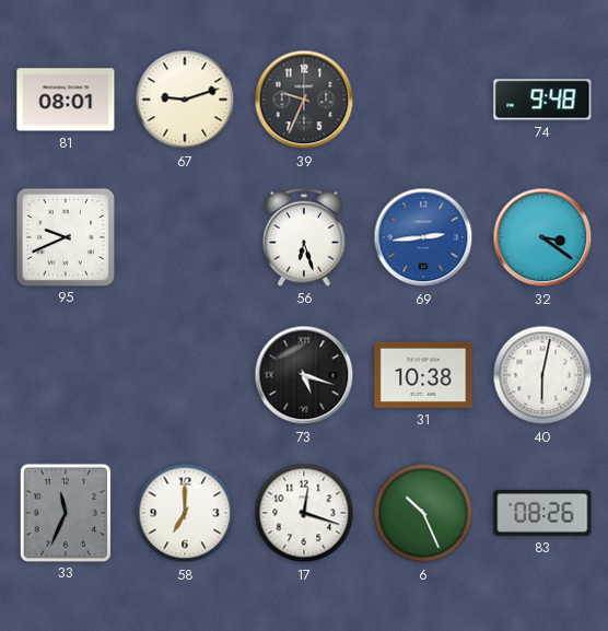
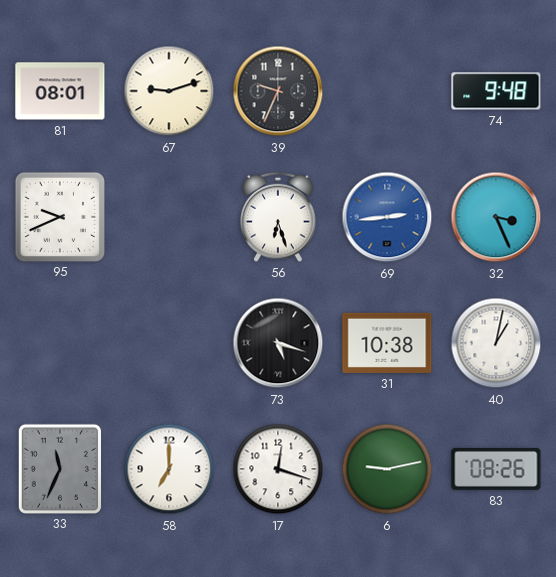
32: 3:21 -> 3:26
40: 6:02 -> 1:02
6: 10:26 -> 9:13
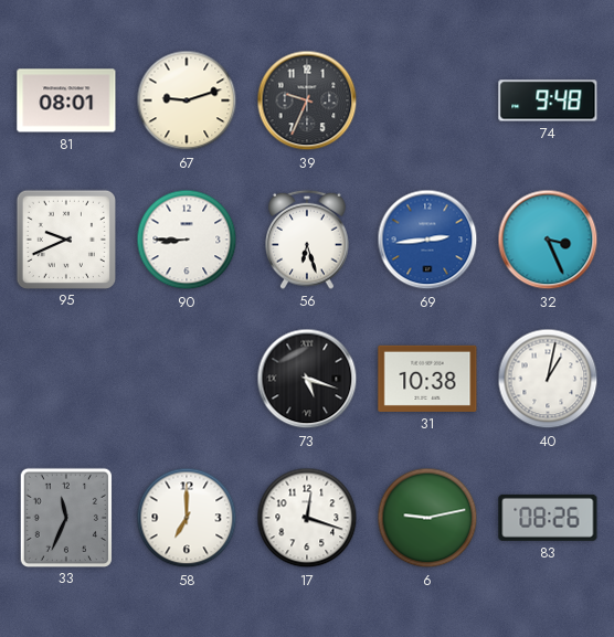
90: none -> 8:45
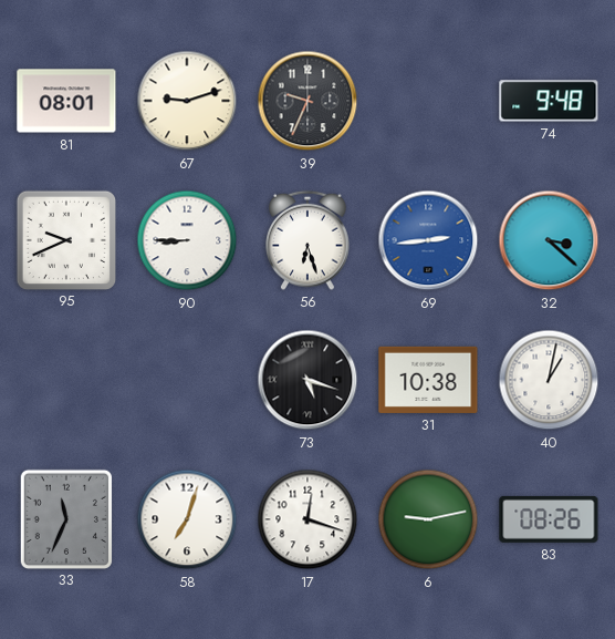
32: 3:26 -> 3:22
58: 7:00 -> 7:03
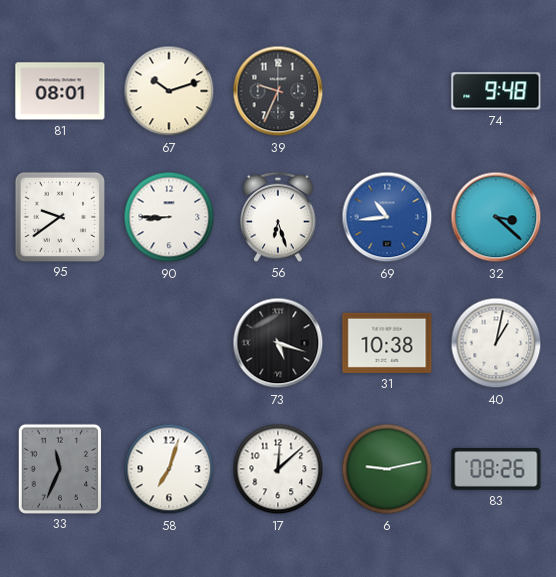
67: 9:12 -> 10:12
95: 9:41 -> 9:39
69: 2:44 -> 10:44
17: 12:18 -> 12:08
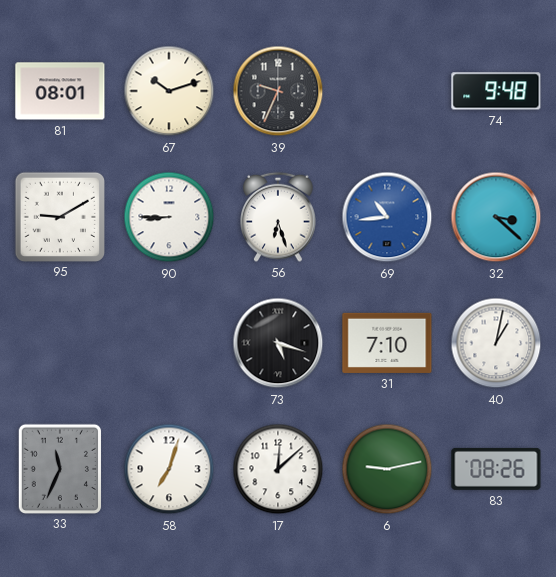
95: 9:39 -> 9:10
31: 10:38 -> 7:10
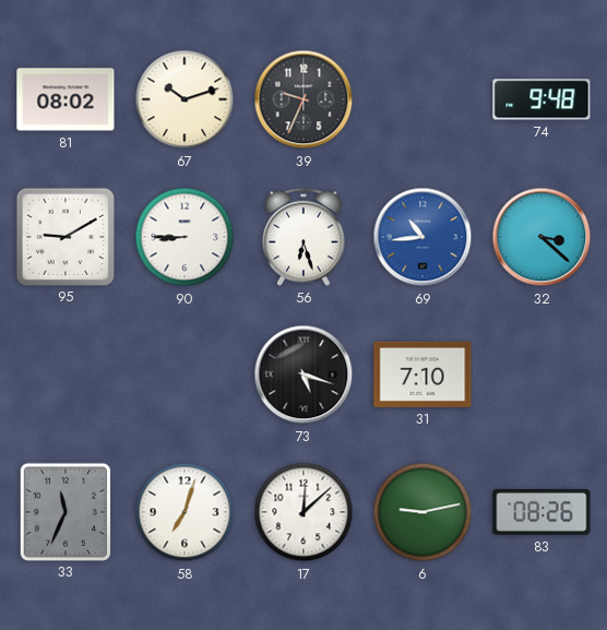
81: 08:01 -> 08:02
40: 1:02 -> none
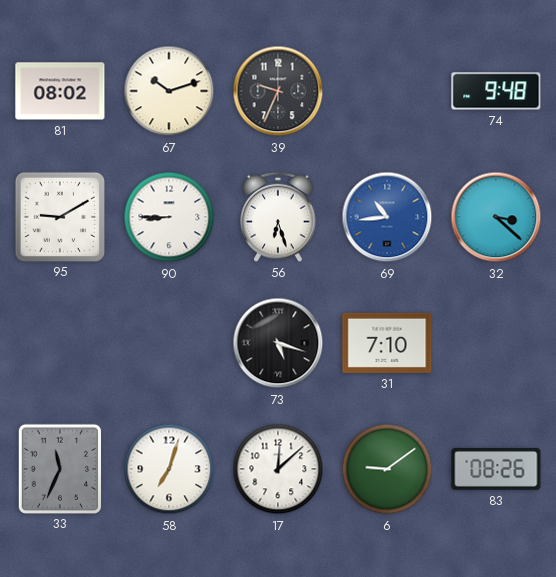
6: 9:13 -> 9:09
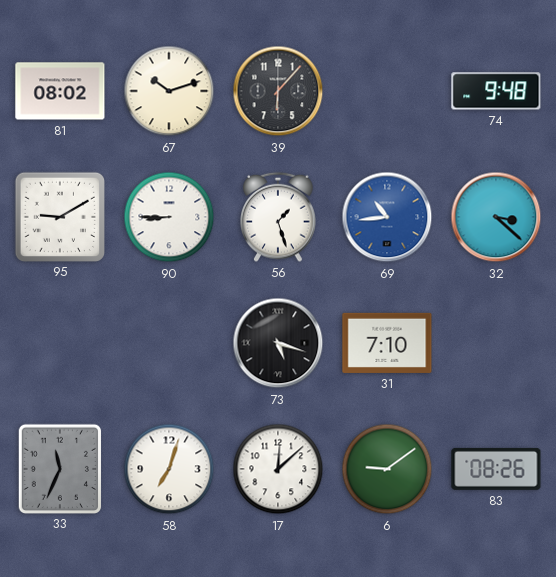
39: 9:34 -> 6:07
56: 6:27 -> 1:27
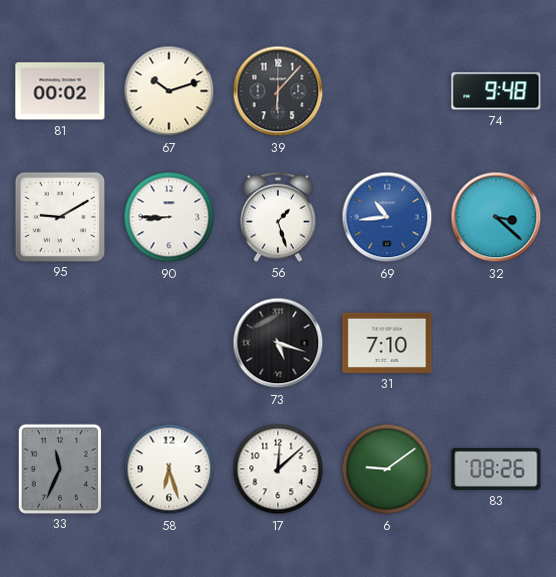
81: 08:02 -> 00:02
58: 7:03 -> 6:27
